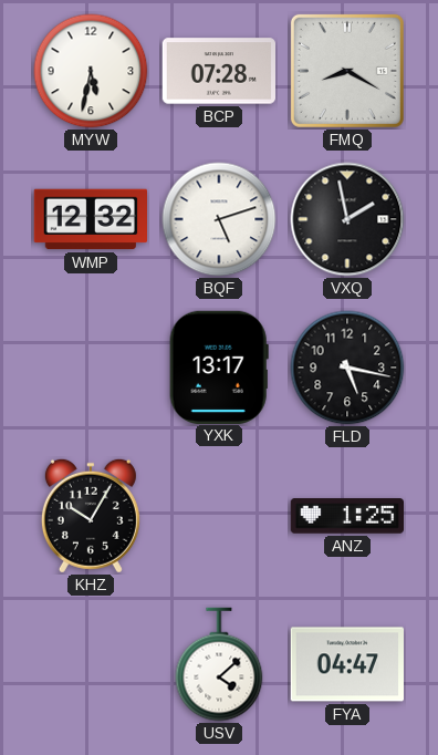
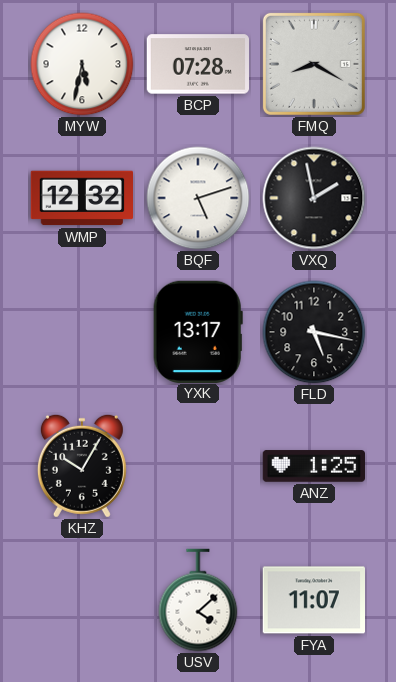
FYA: 04:47 -> 11:07
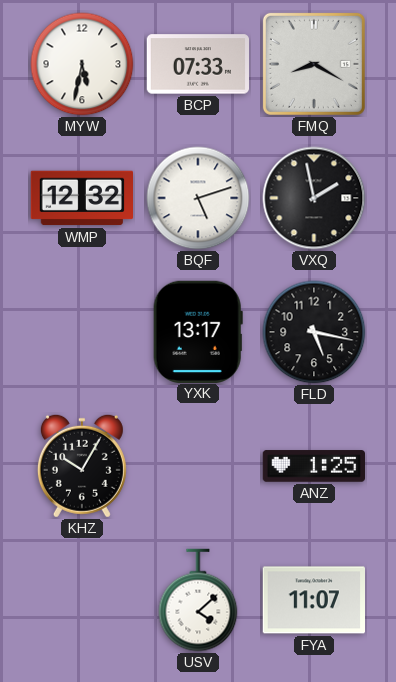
BCP: 07:28 -> 07:33
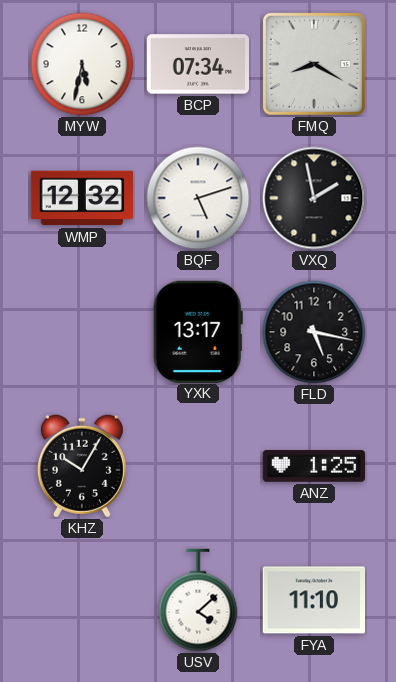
BCP: 07:33 -> 07:34
FYA: 11:07 -> 11:10
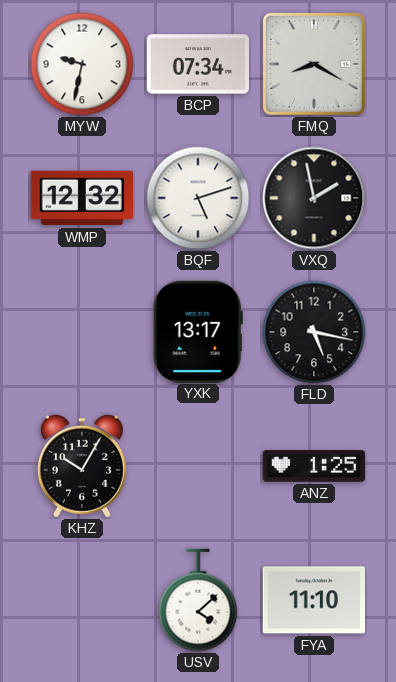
MYW: 5:32 -> 9:32
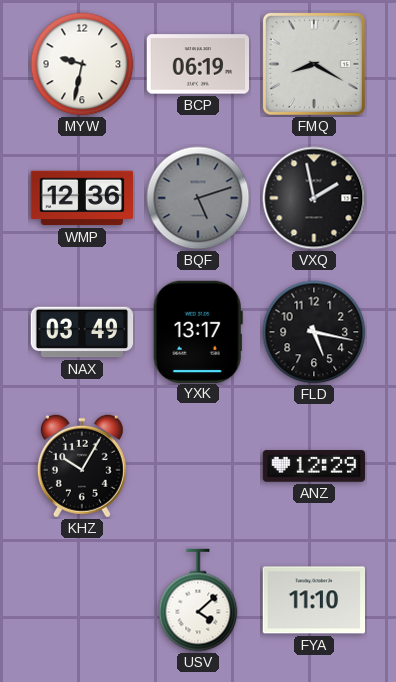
BCP: 07:34 -> 06:19
WMP: 12:32 -> 12:36
BQF dial: white -> grey
NAX: none -> 03:49
ANZ: 1:25 -> 12:29
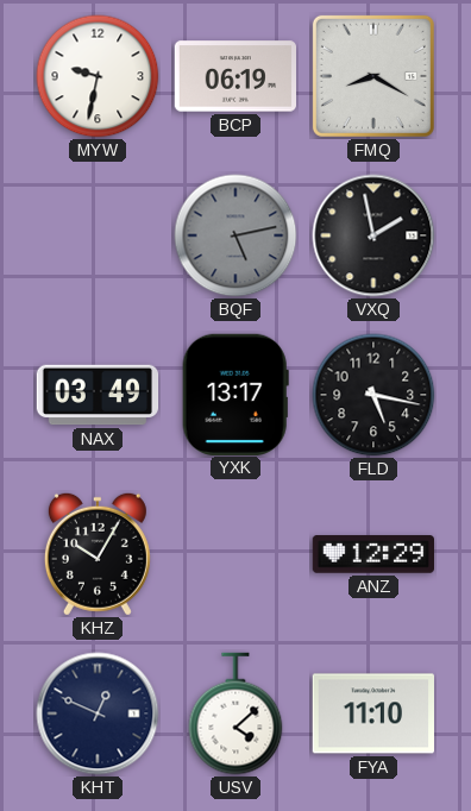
WMP: 12:36 -> none
BQF: 5:12 -> 5:13
KHT: none -> 12:49
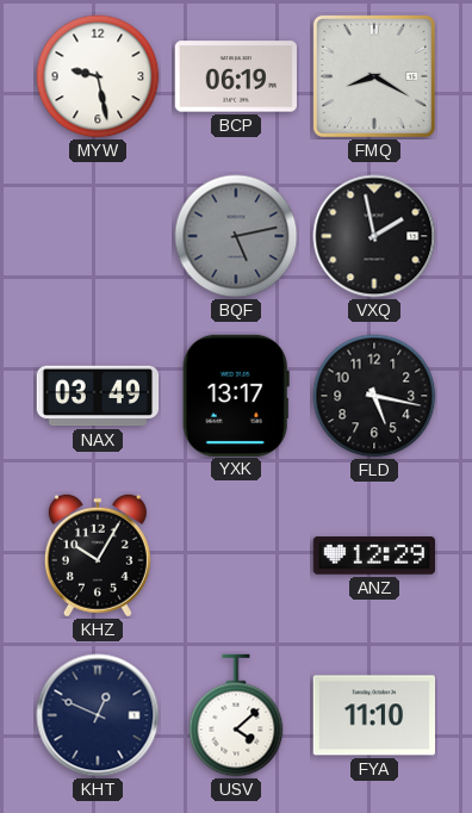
MYW: 9:32 -> 9:28
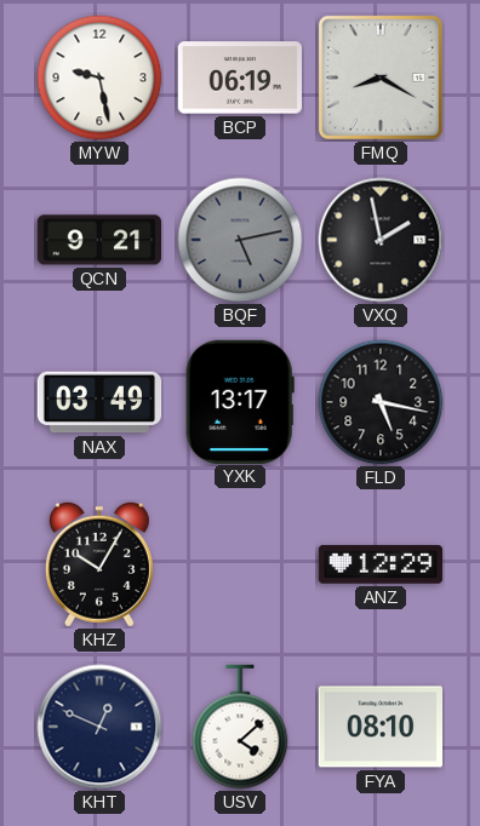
QCN: none -> 9:21
FYA: 11:10 -> 08:10
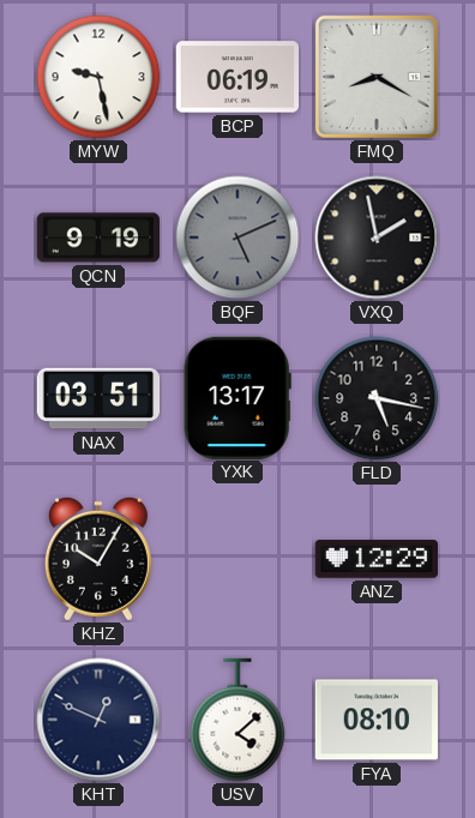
QCN: 9:21 -> 9:19
BQF: 5:13 -> 5:11
NAX: 03:49 -> 03:51
